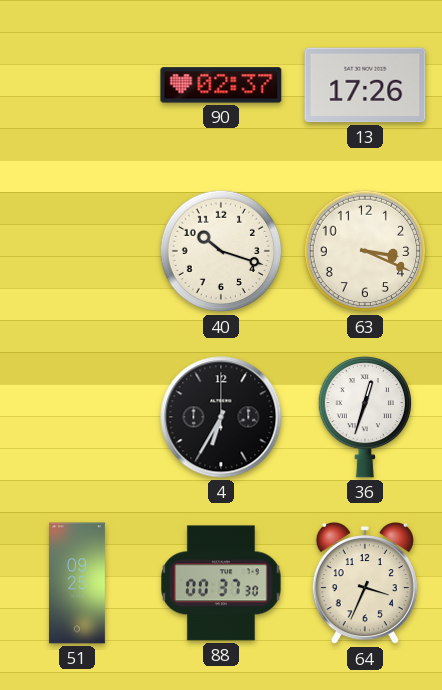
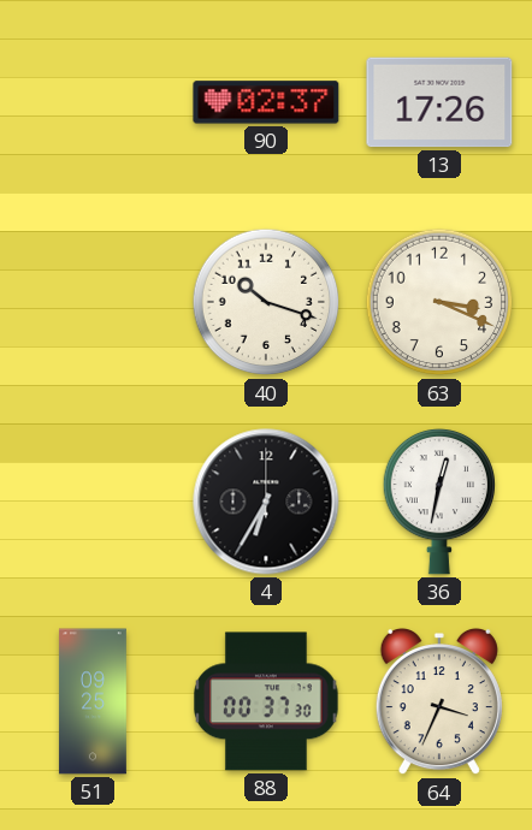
36: 12:33 -> 12:32
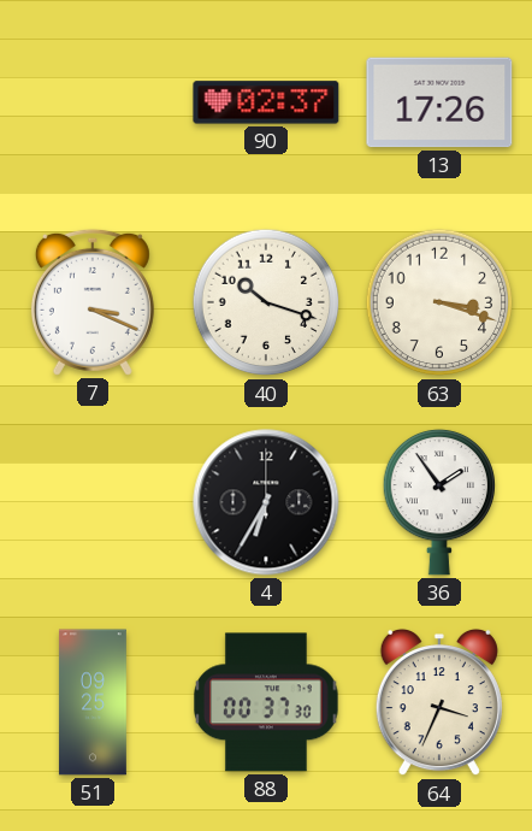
7: none -> 3:19
63: 3:19 -> 3:18
36: 12:32 -> 1:54
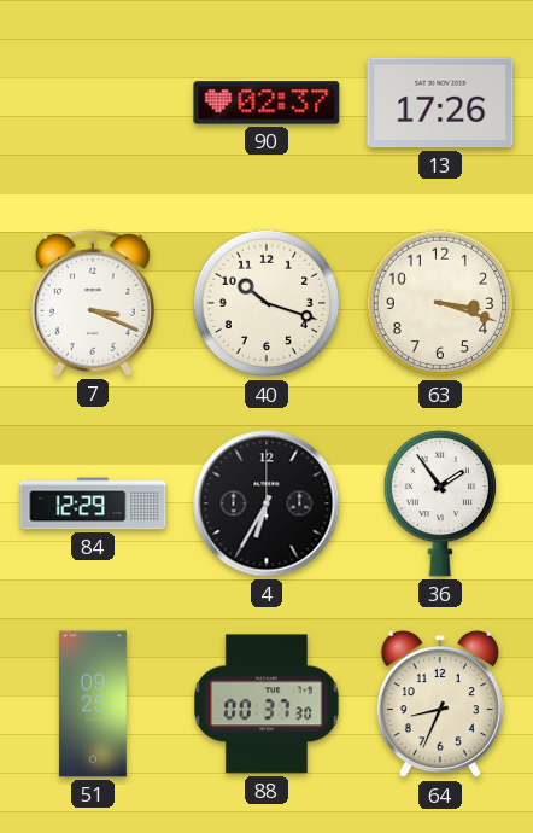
84: none -> 12:29
64: 3:34 -> 8:34
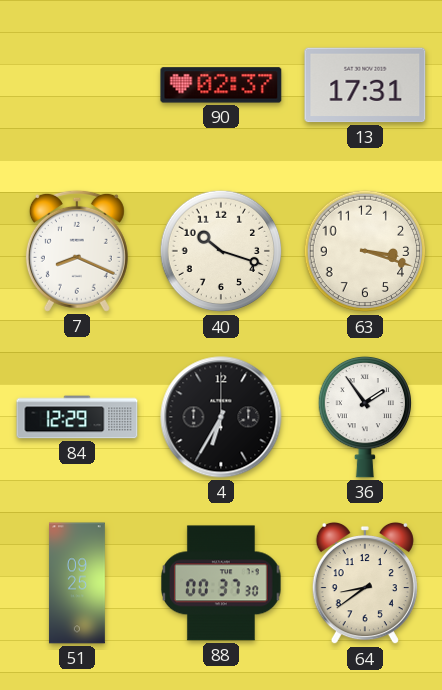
13: 17:26 -> 17:31
7: 3:19 -> 8:19
64: 8:34 -> 8:39
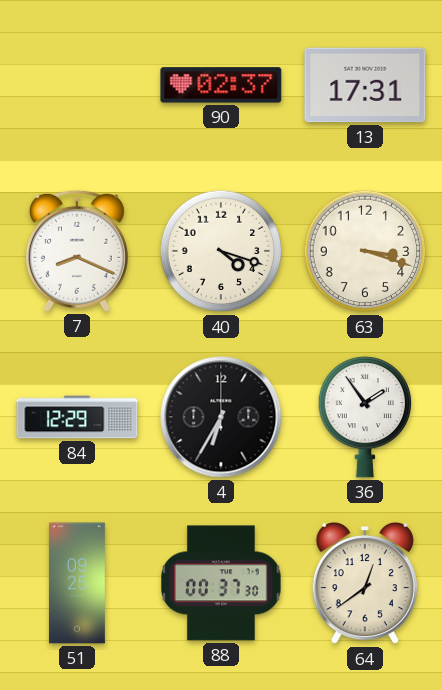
40: 10:18 -> 4:18
64: 8:39 -> 12:39
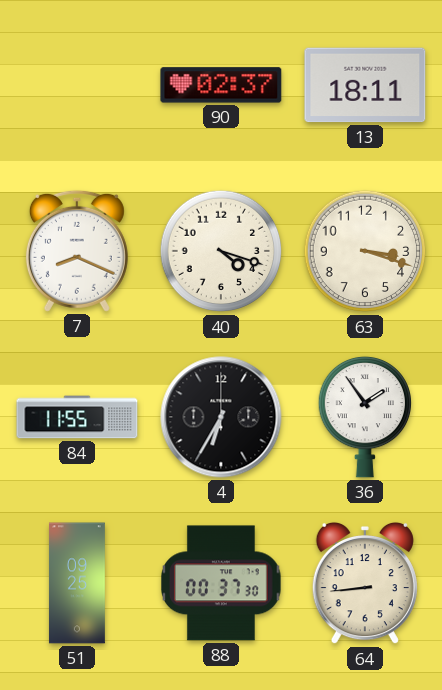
13: 17:31 -> 18:11
84: 12:29 -> 11:55
64: 12:39 -> 8:44
